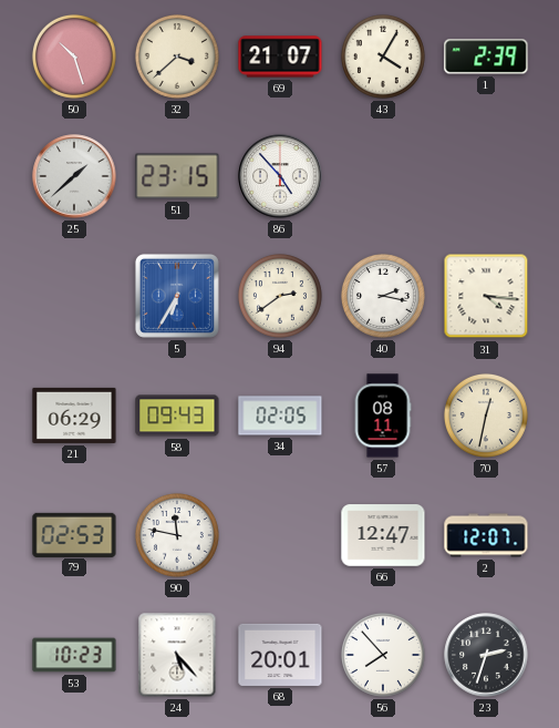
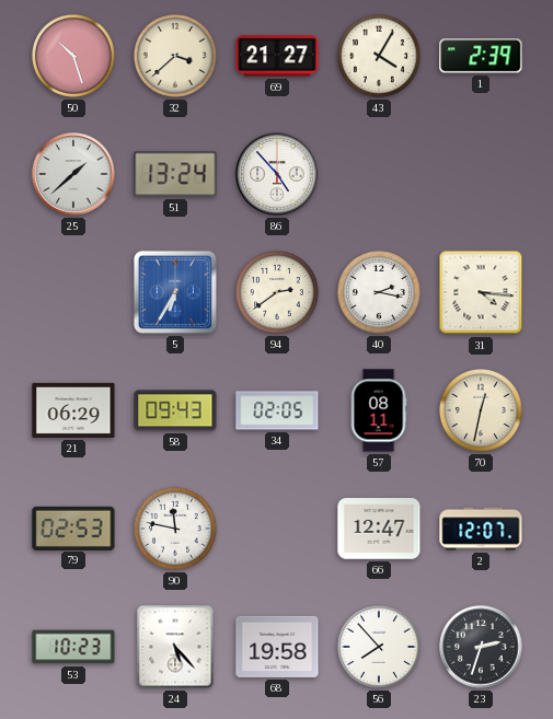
69: 21:07 -> 21:27
51: 23:15 -> 13:24
68: 20:01 -> 19:58
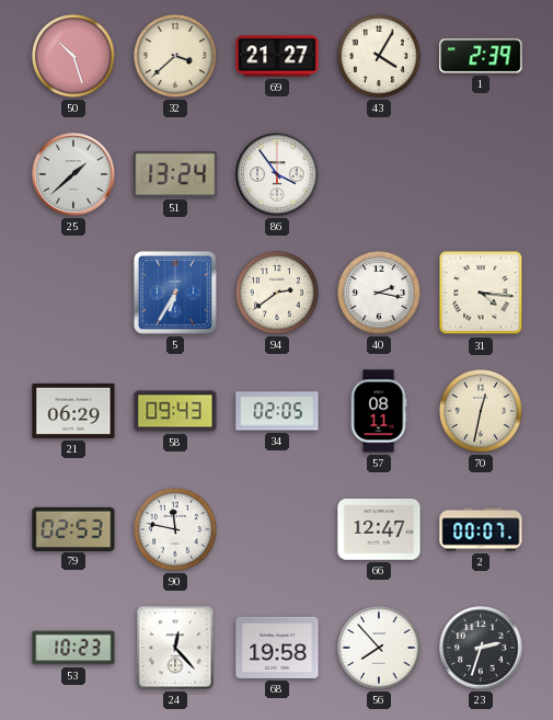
86: 4:53 -> 3:54
2: 12:07 -> 00:07
24: 5:23 -> 12:23
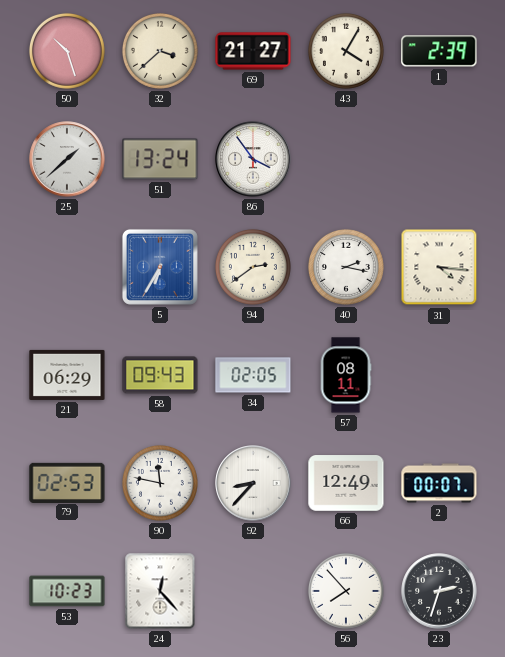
70: 12:32 -> none
92: none -> 8:37
66: 12:47 -> 12:49
68: 19:58 -> none
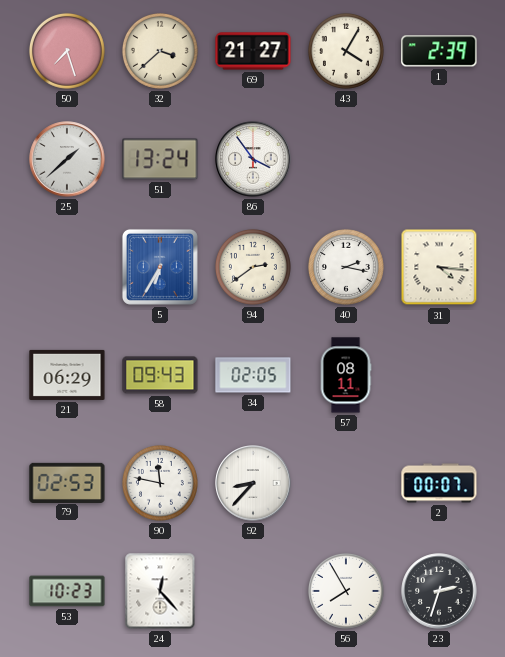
50: 10:27 -> 7:27
66: 12:49 -> none
56: 7:53 -> 7:55
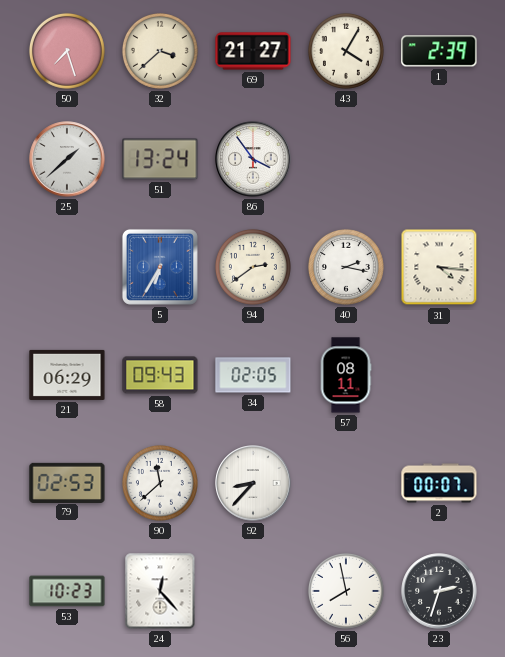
90: 11:47 -> 11:38
56: 7:55 -> 7:58
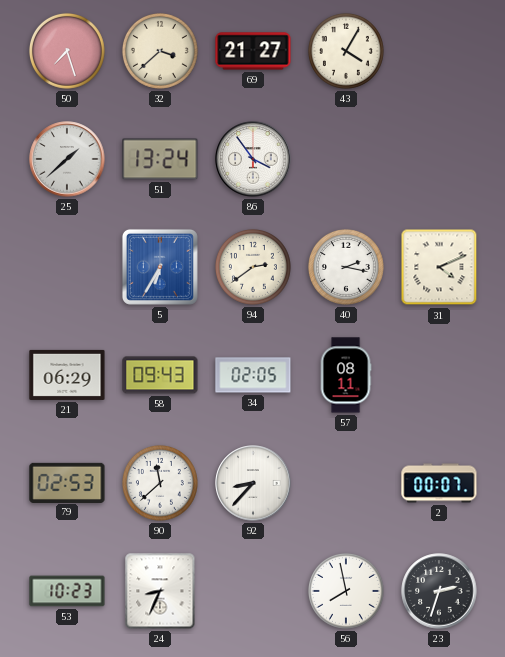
1: 2:39 -> none
31: 4:16 -> 4:11
24: 12:23 -> 8:34
